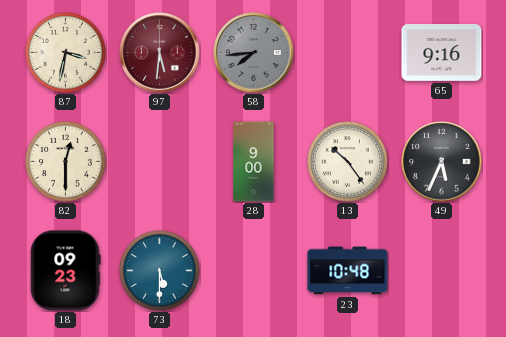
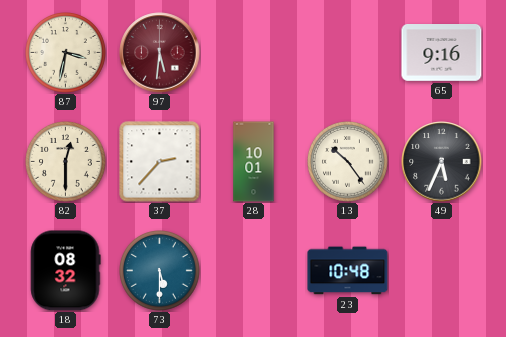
58: 7:44 -> none
37: none -> 2:37
28: 9:00 -> 10:01
18: 09:23 -> 08:32
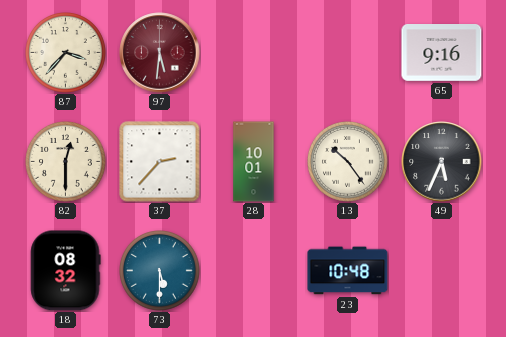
87: 3:32 -> 3:37
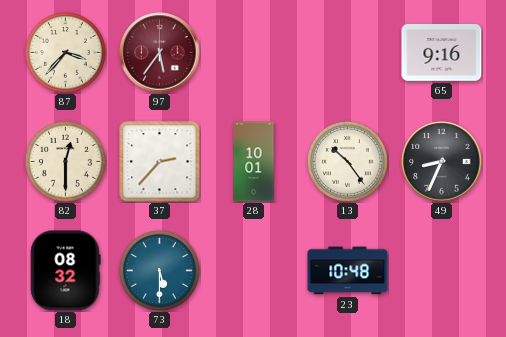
97: 5:31 -> 5:36
49: 5:34 -> 8:34
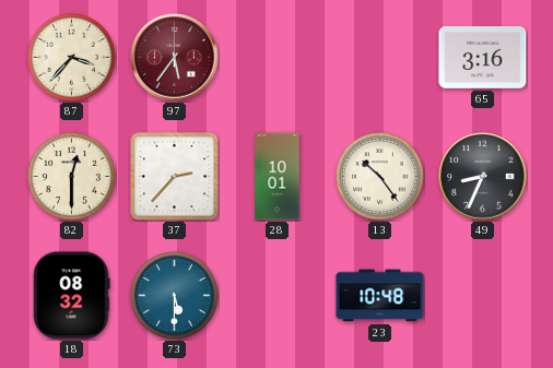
65: 9:16 -> 3:16
